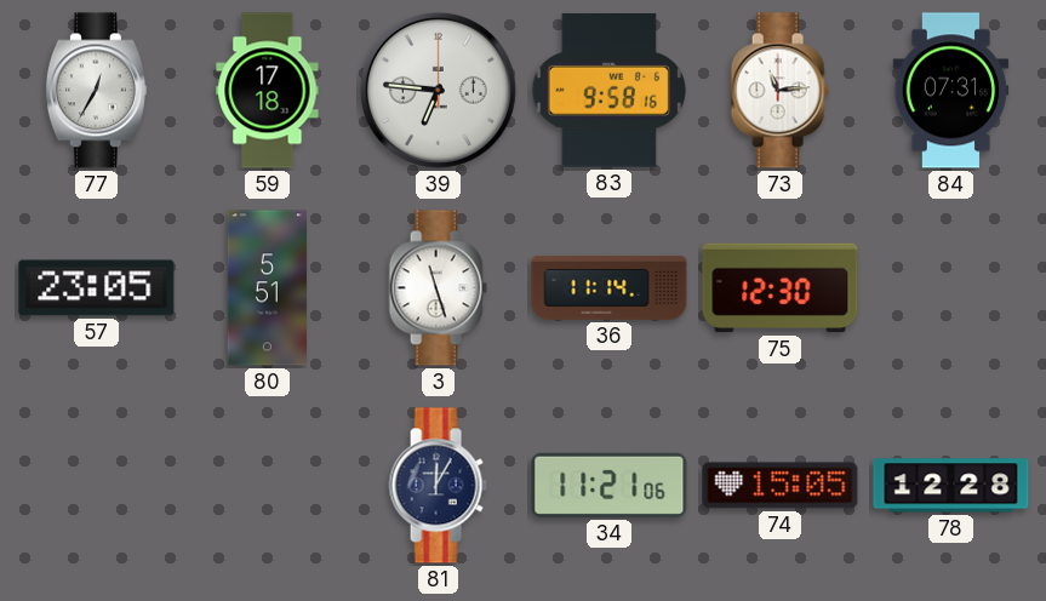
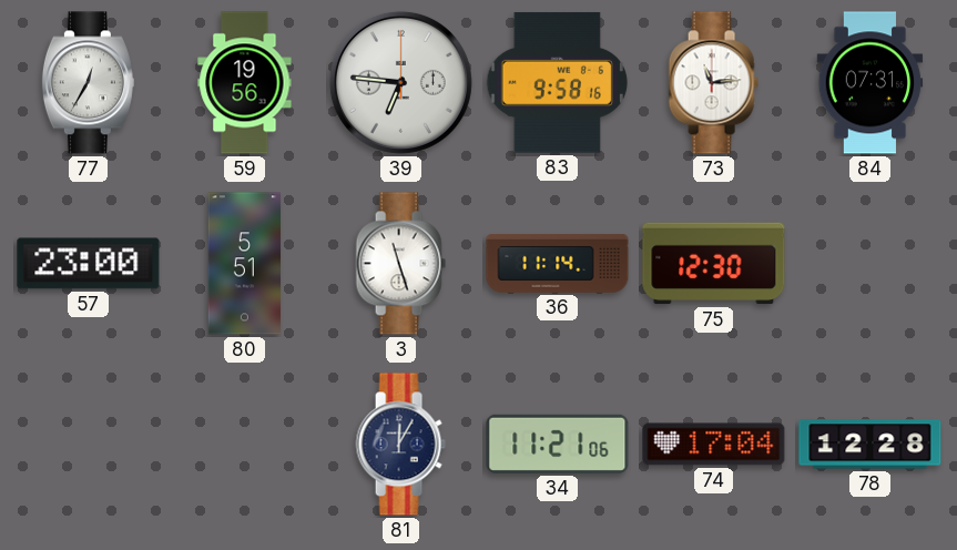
59: 17:18 -> 19:56
57: 23:05 -> 23:00
74: 15:05 -> 17:04
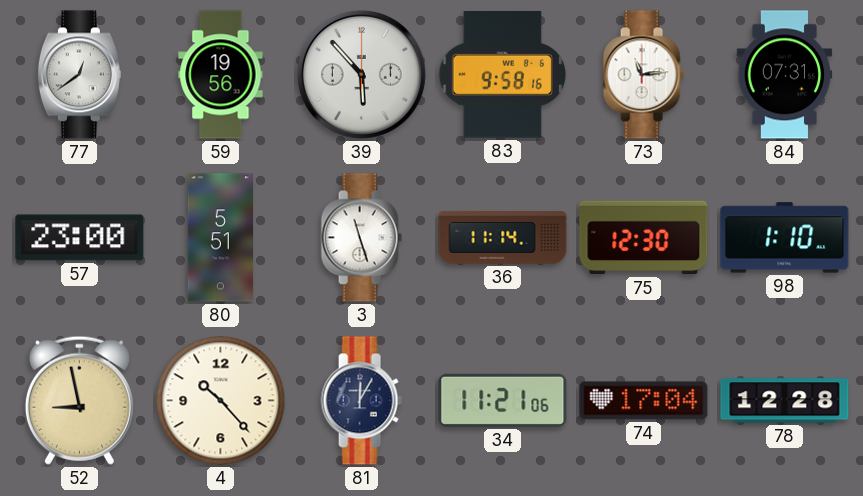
77: 12:35 -> 12:39
39: 6:46 -> 5:53
98: none -> 1:10
52: none -> 8:58
4: none -> 10:23
